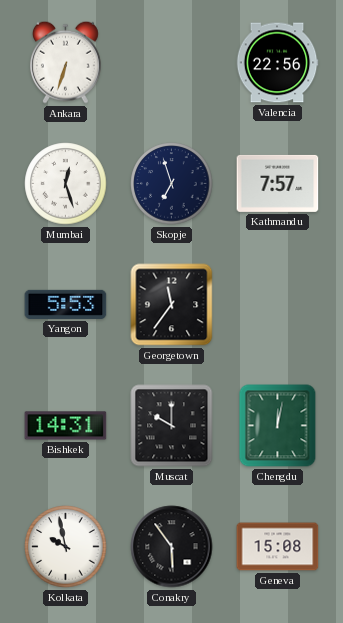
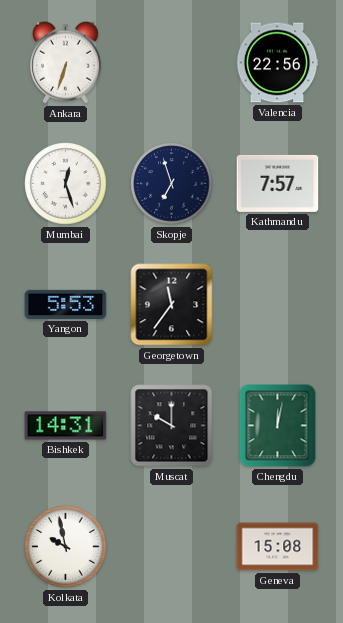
Conakry: 5:54 -> none
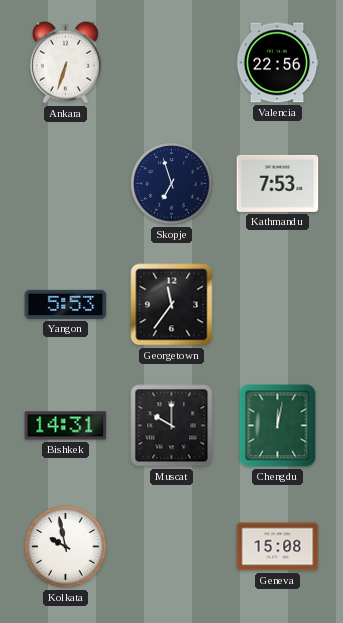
Mumbai: 12:27 -> none
Kathmandu: 7:57 -> 7:53
